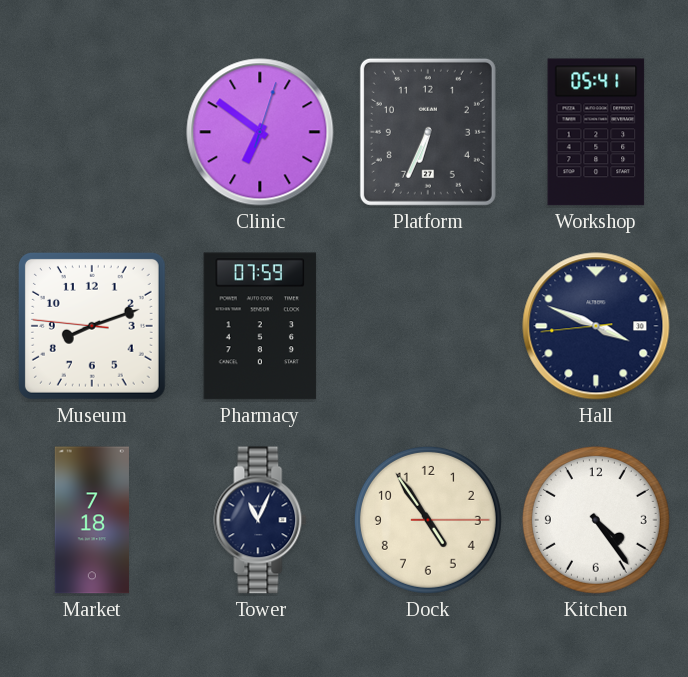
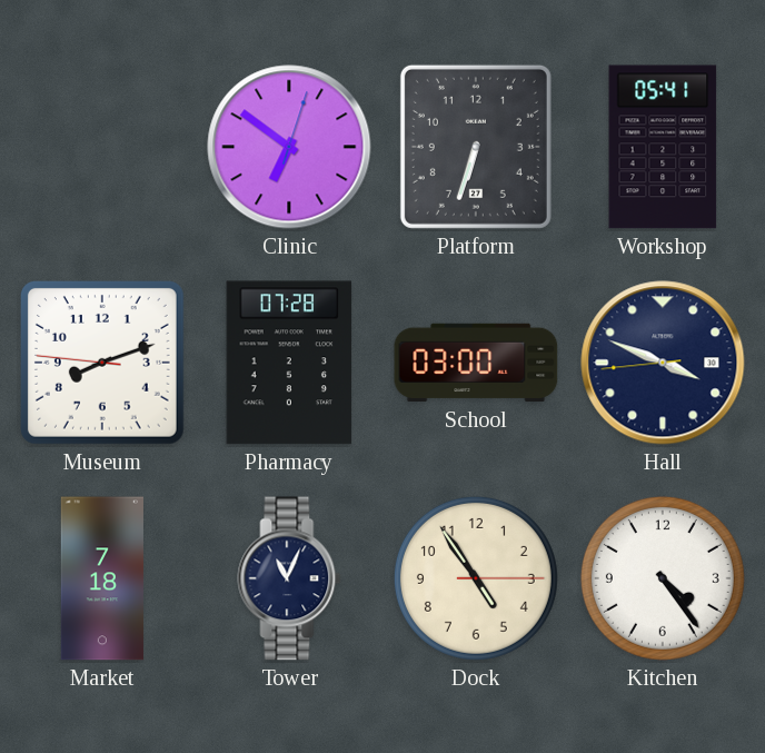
Platform: 6:34 -> 6:33
Pharmacy: 07:59 -> 07:28
School: none -> 03:00
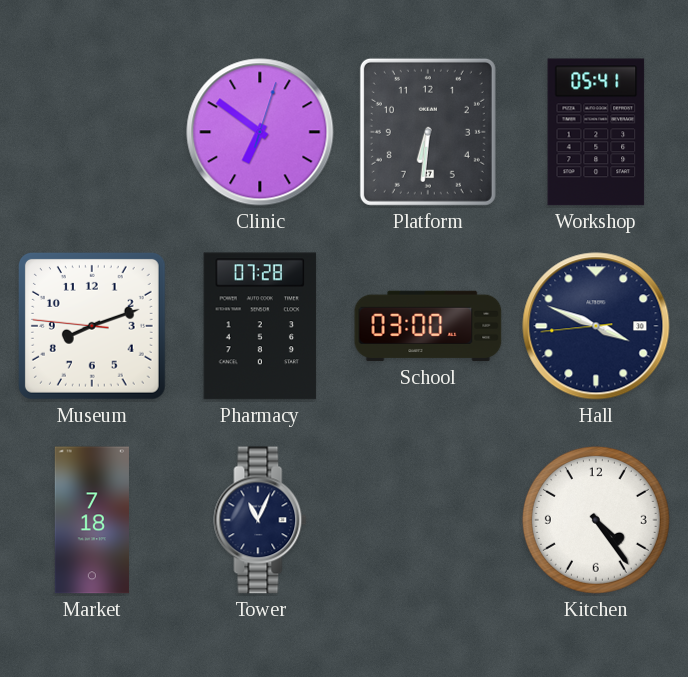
Platform: 6:33 -> 6:31
Dock: 4:54 -> none
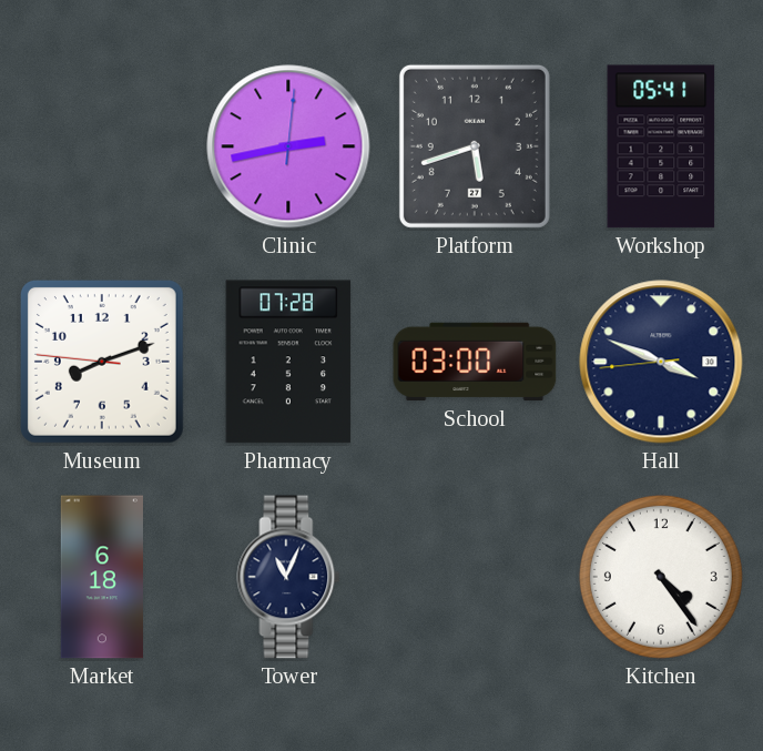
Clinic: 6:51 -> 2:43
Platform: 6:31 -> 5:42
Market: 7:18 -> 6:18
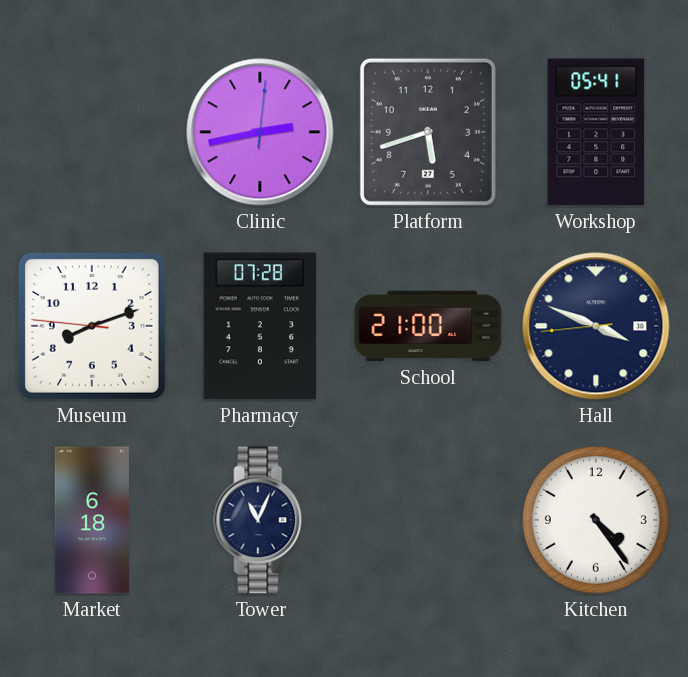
School: 03:00 -> 21:00
